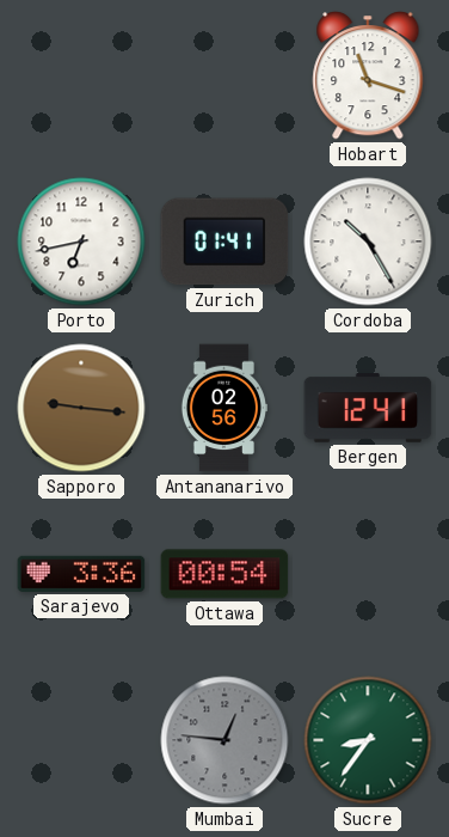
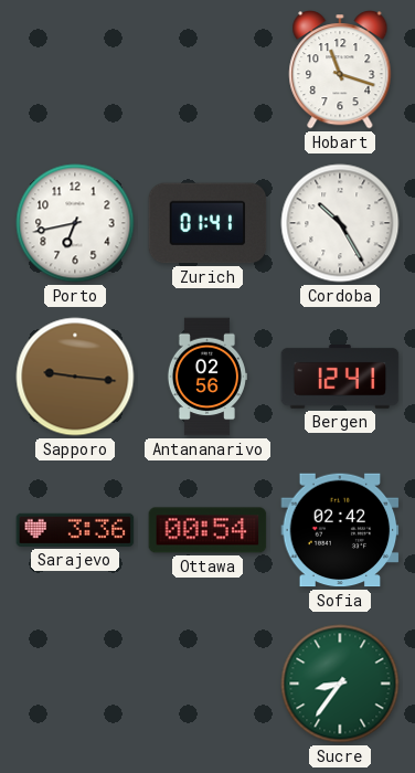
Sofia: none -> 02:42
Mumbai: 12:46 -> none
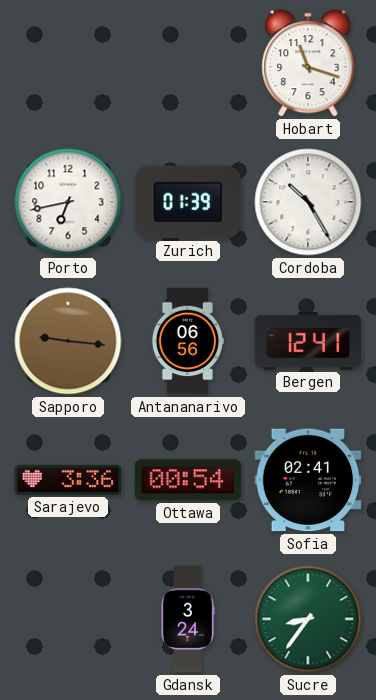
Zurich: 01:41 -> 01:39
Antananarivo: 02:56 -> 06:56
Sofia: 02:42 -> 02:41
Gdansk: none -> 3:24
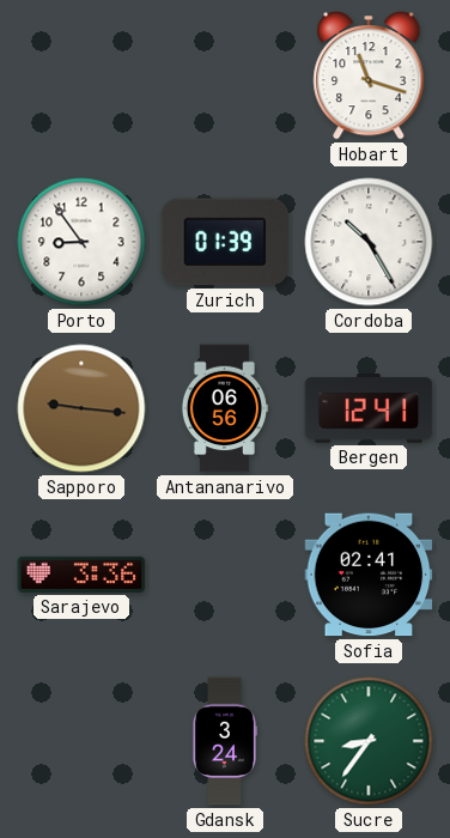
Porto: 6:43 -> 8:54
Ottawa: 00:54 -> none
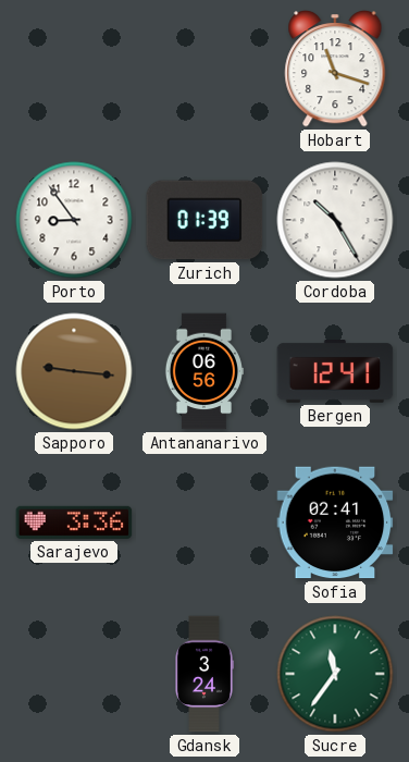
Sucre: 8:36 -> 11:36
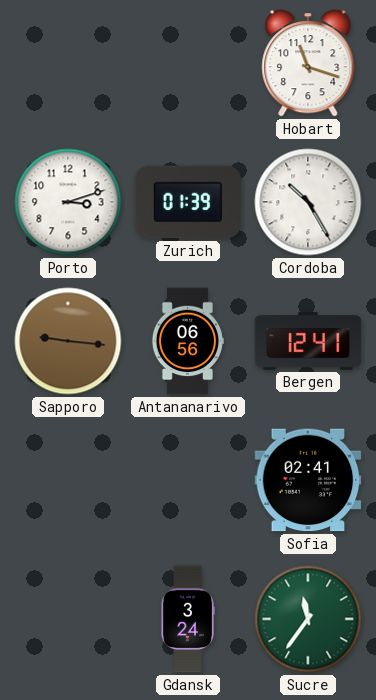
Porto: 8:54 -> 3:12
Sarajevo: 3:36 -> none
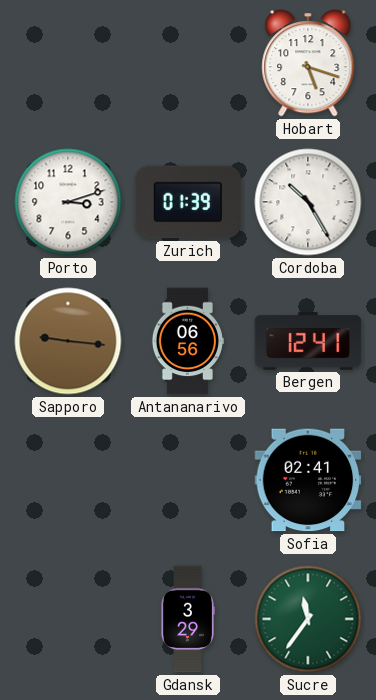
Hobart: 11:18 -> 5:18
Gdansk: 3:24 -> 3:29
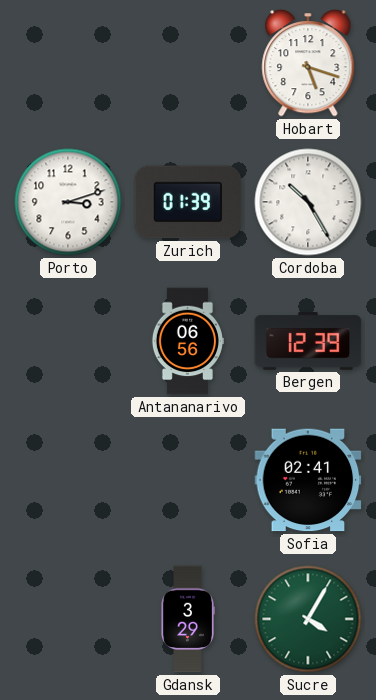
Sapporo: 9:16 -> none
Bergen: 12:41 -> 12:39
Sucre: 11:36 -> 4:05
